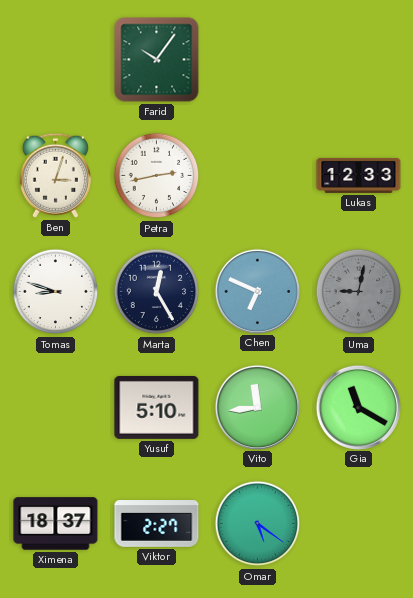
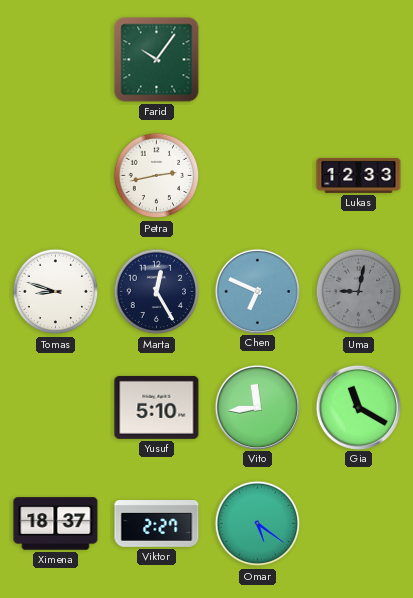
Ben: 3:03 -> none
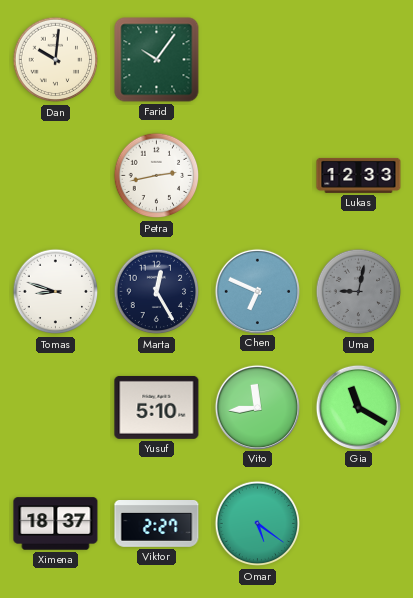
Dan: none -> 10:01
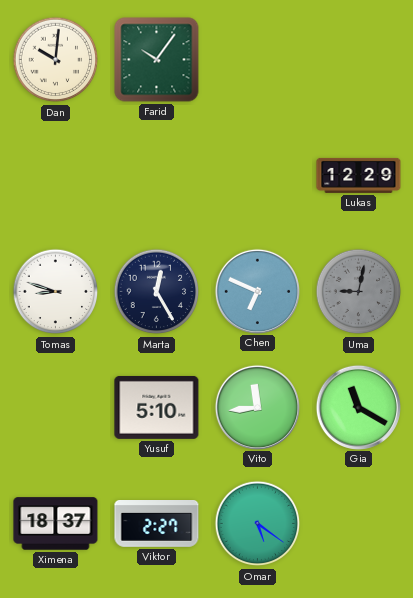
Petra: 2:43 -> none
Lukas: 12:33 -> 12:29
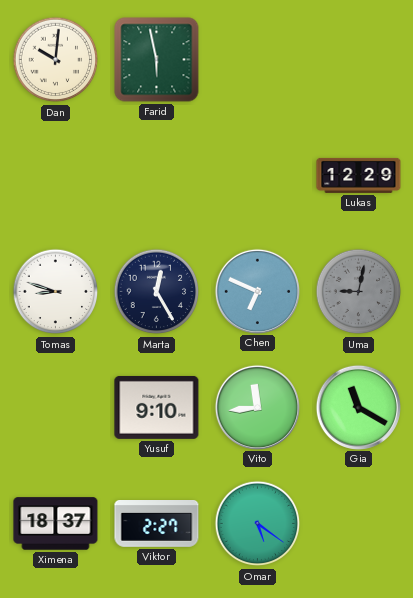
Farid: 10:06 -> 5:58
Yusuf: 5:10 -> 9:10
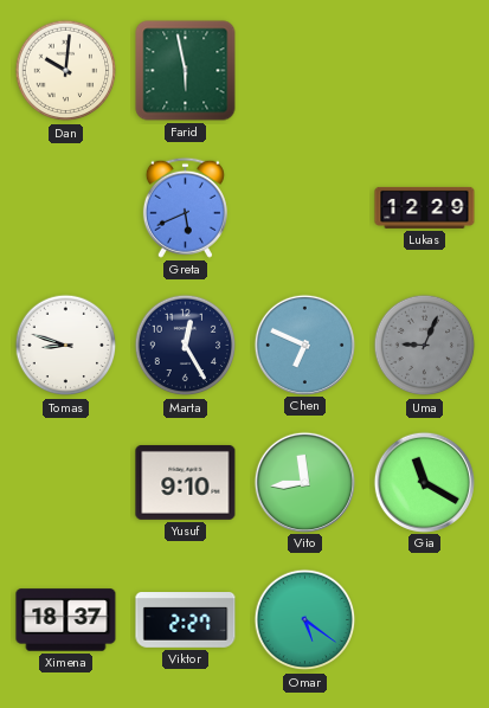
Greta: none -> 5:41
Uma: 9:02 -> 9:04
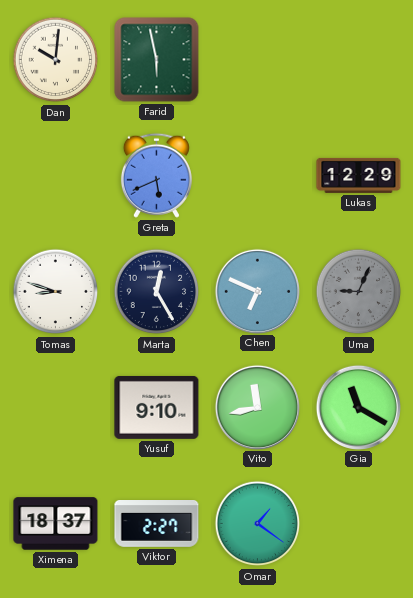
Vito: 11:44 -> 11:43
Omar: 5:21 -> 1:21
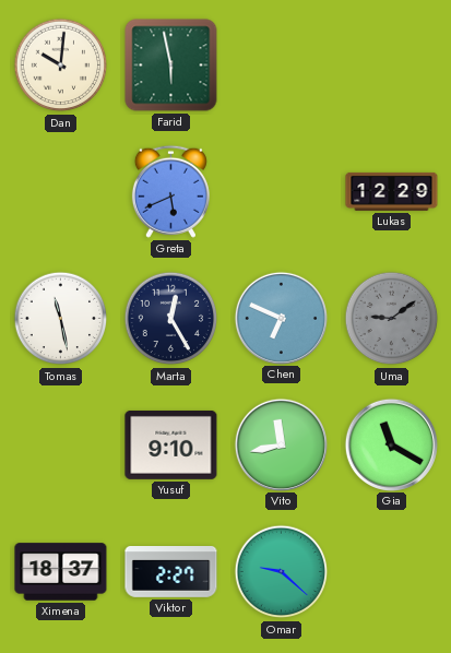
Tomas: 8:48 -> 11:28
Uma: 9:04 -> 9:09
Omar: 1:21 -> 9:22
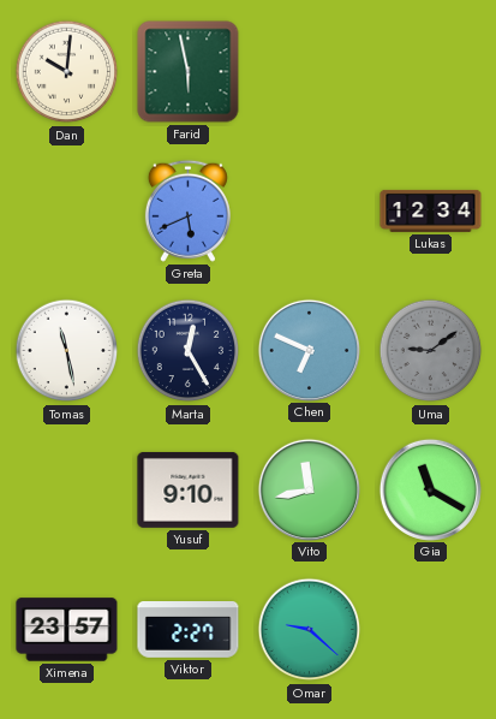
Lukas: 12:29 -> 12:34
Ximena: 18:37 -> 23:57
